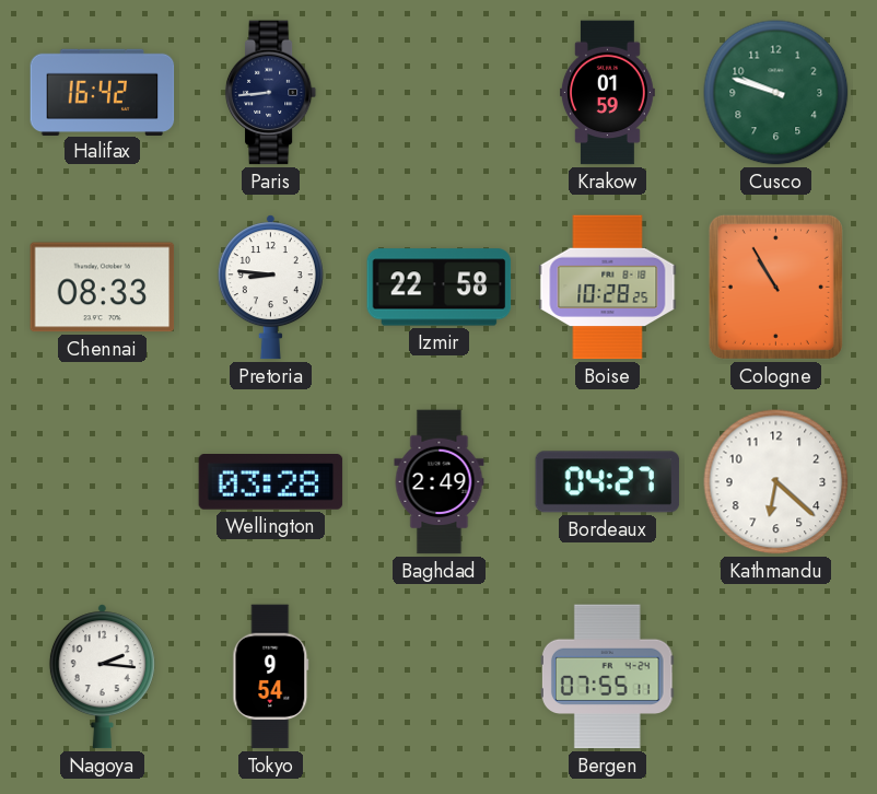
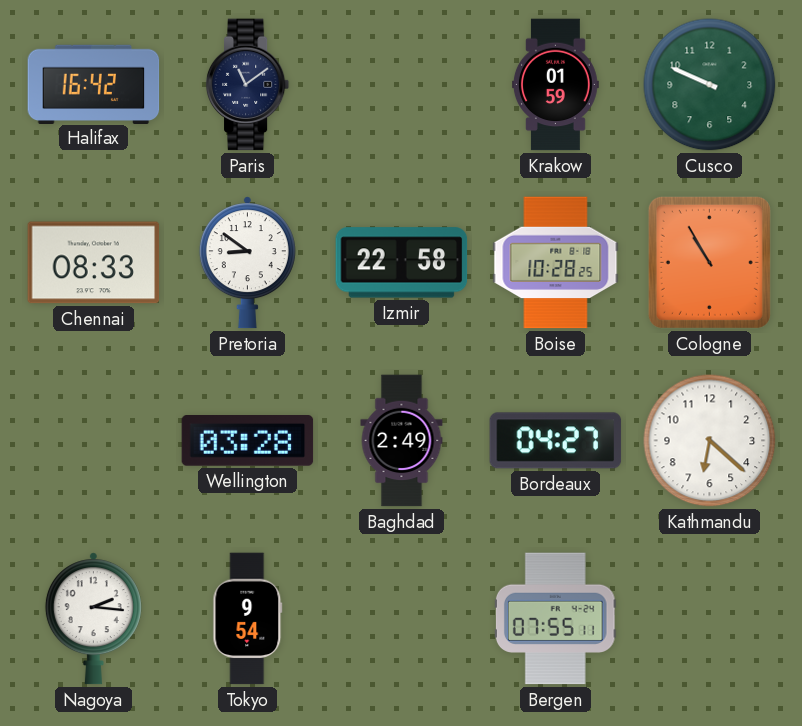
Paris: 8:44 -> 11:09
Cusco: 9:48 -> 9:49
Pretoria: 8:46 -> 8:51
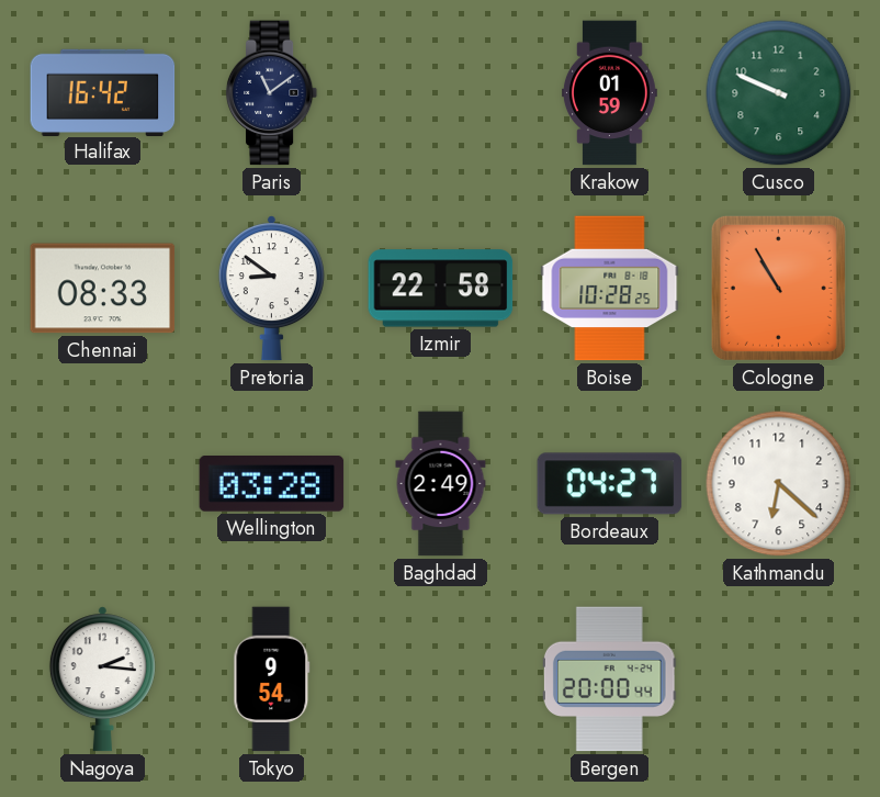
Bergen: 07:55 -> 20:00
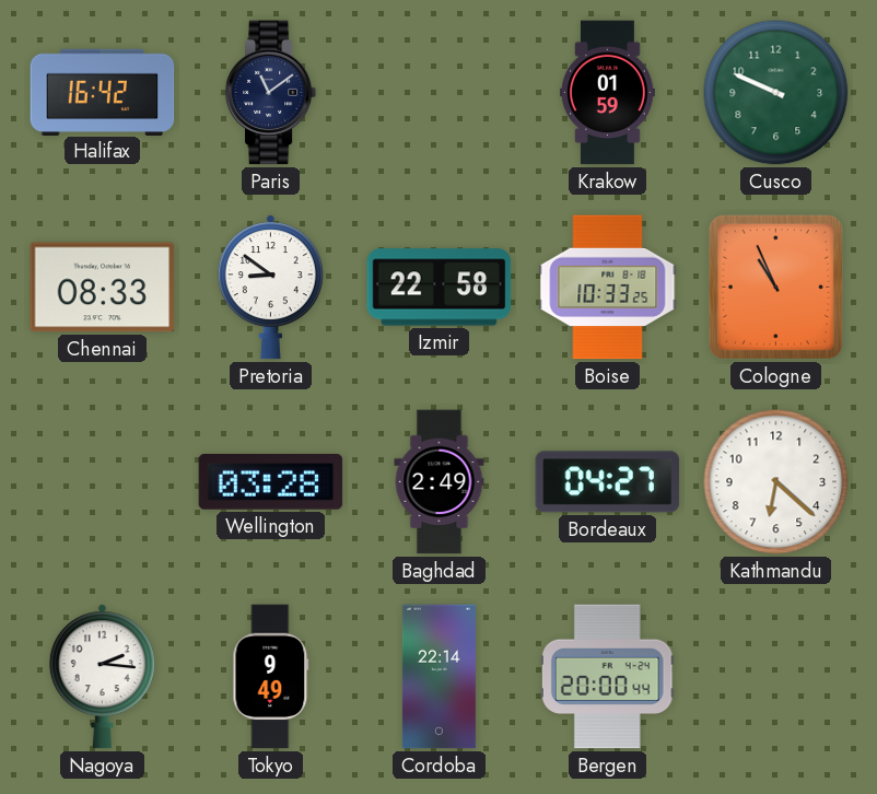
Boise: 10:28 -> 10:33
Cologne: 10:55 -> 10:56
Tokyo: 9:54 -> 9:49
Cordoba: none -> 22:14
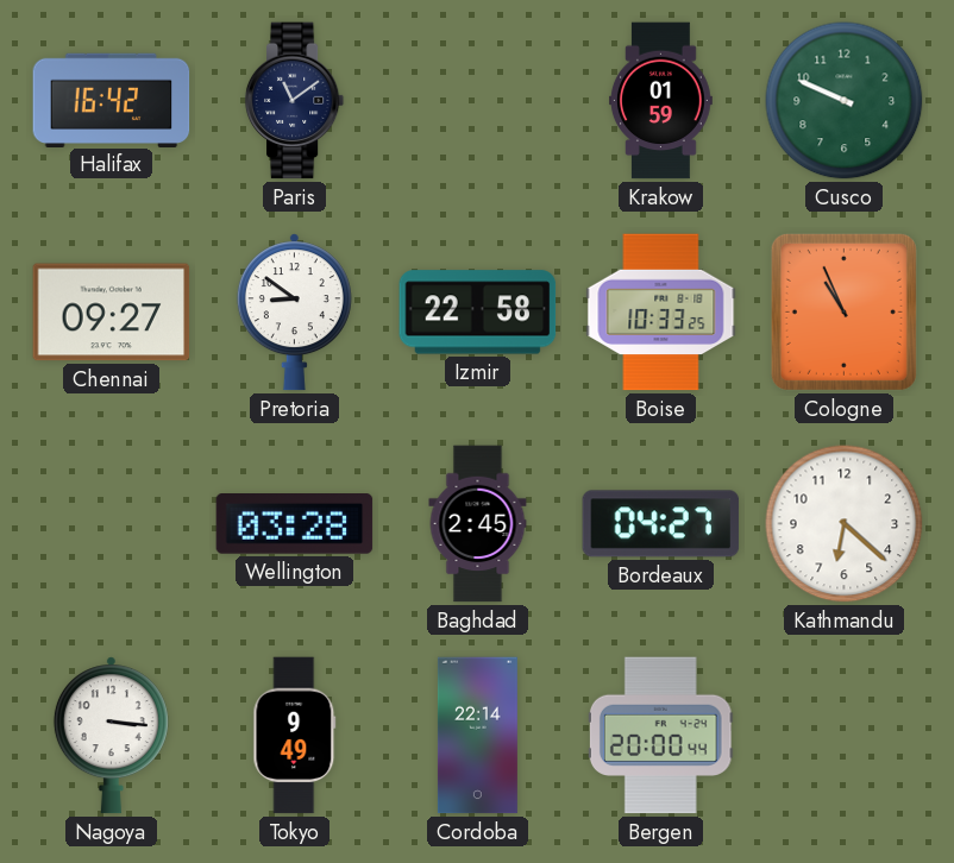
Chennai: 08:33 -> 09:27
Baghdad: 2:49 -> 2:45
Nagoya: 2:16 -> 3:16
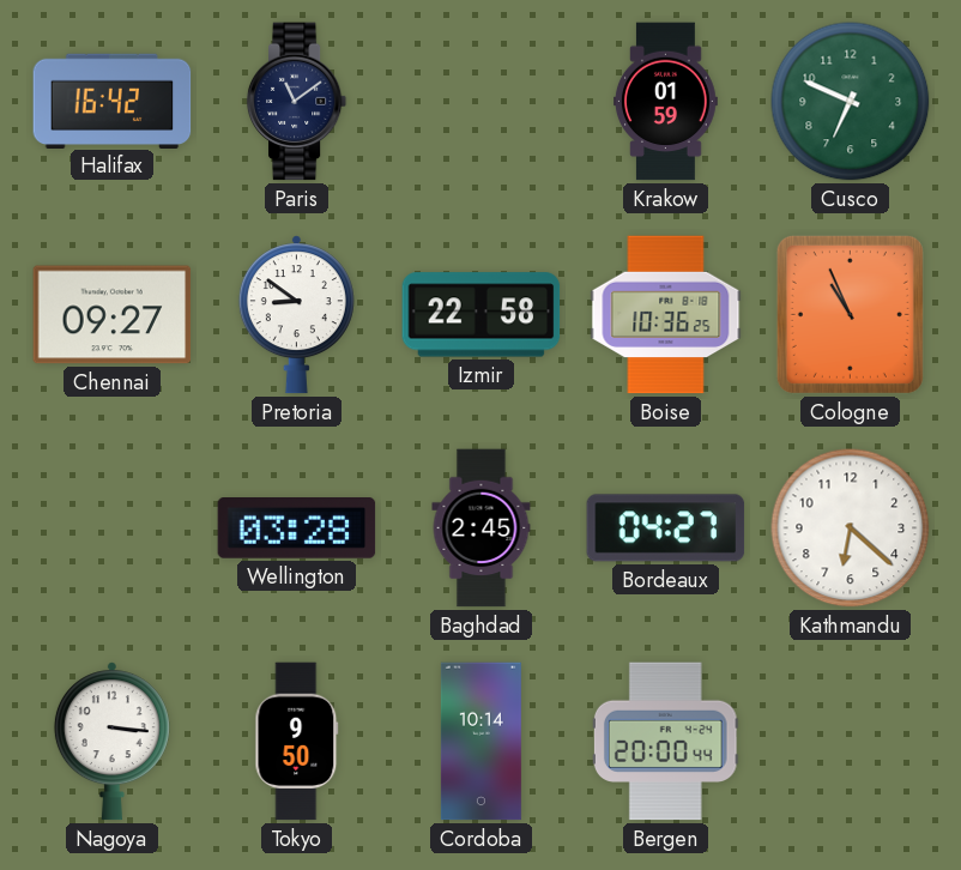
Cusco: 9:49 -> 6:49
Boise: 10:33 -> 10:36
Tokyo: 9:49 -> 9:50
Cordoba: 22:14 -> 10:14
